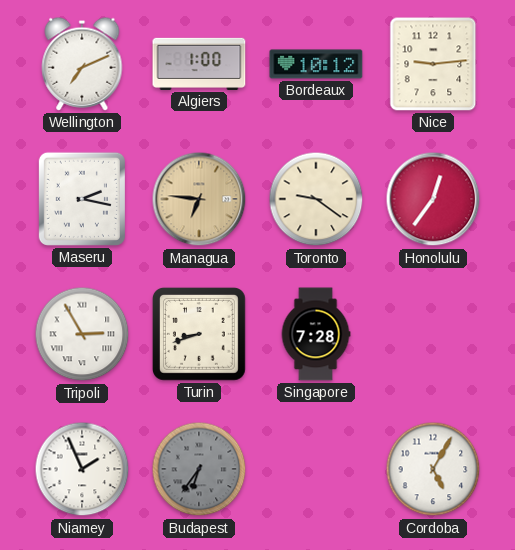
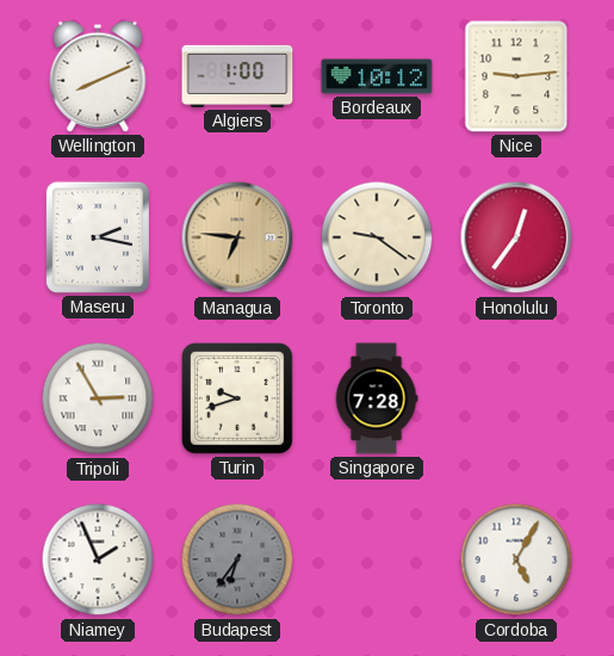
Wellington: 7:11 -> 8:11
Turin: 8:42 -> 9:42
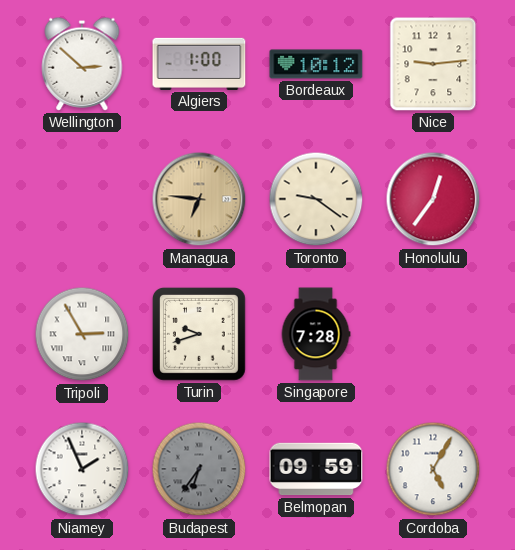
Wellington: 8:11 -> 2:52
Maseru: 2:17 -> none
Belmopan: none -> 09:59
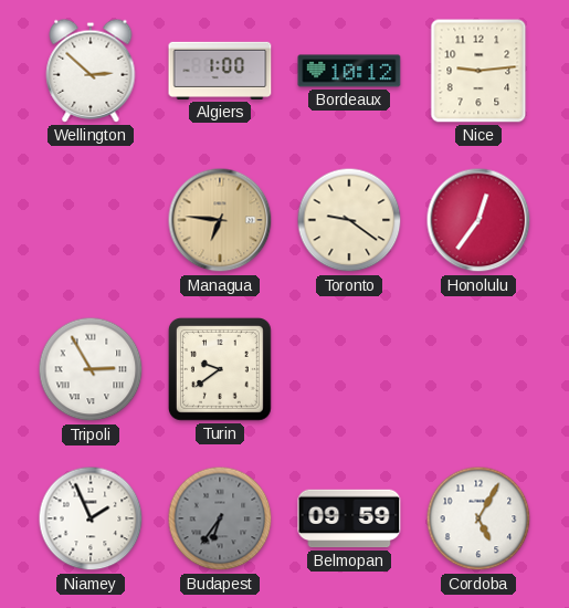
Turin: 9:42 -> 9:39
Singapore: 7:28 -> none
